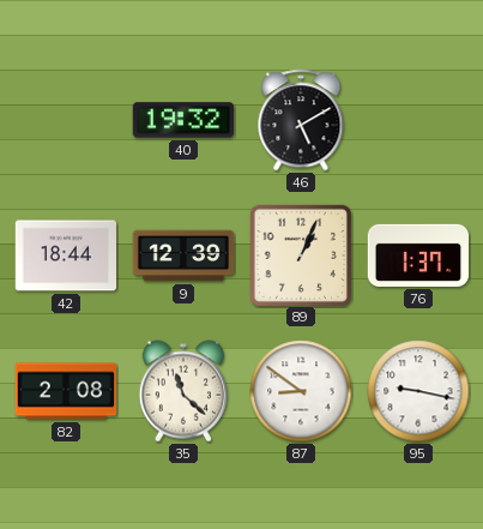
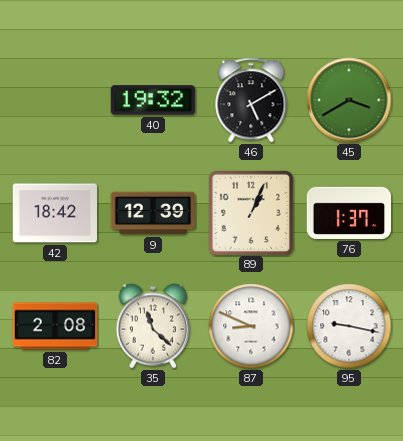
45: none -> 3:40
42: 18:44 -> 18:42
87: 8:51 -> 8:49
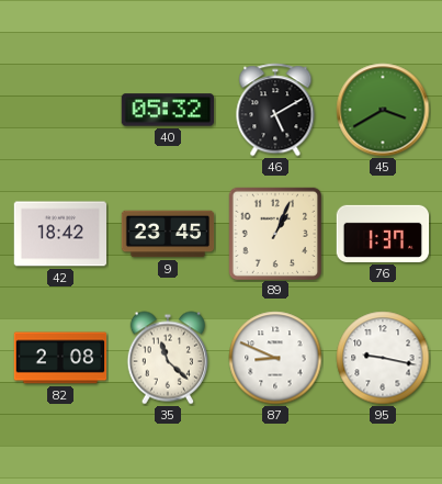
40: 19:32 -> 05:32
9: 12:39 -> 23:45
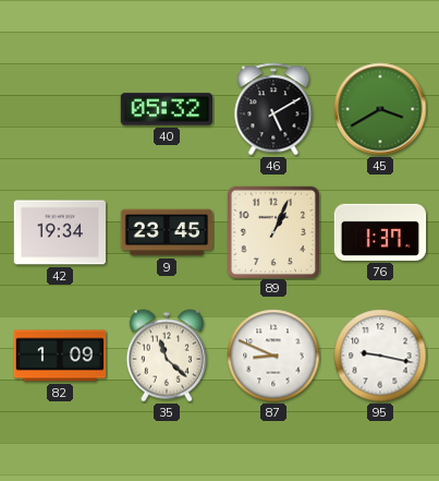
42: 18:42 -> 19:34
82: 2:08 -> 1:09
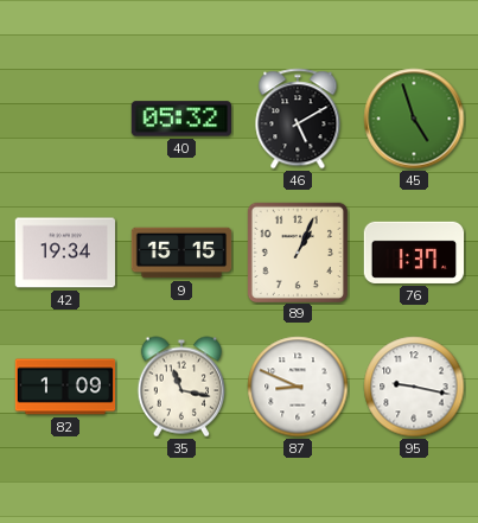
45: 3:40 -> 4:57
9: 23:45 -> 15:15
35: 11:22 -> 11:17
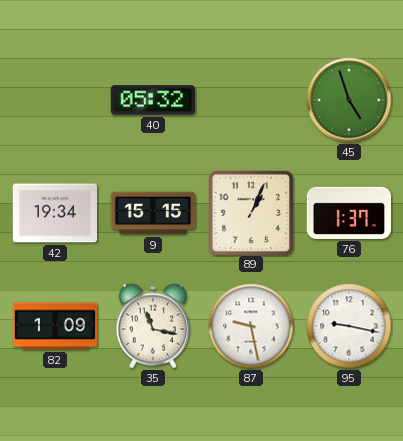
46: 5:10 -> none
87: 8:49 -> 9:28
